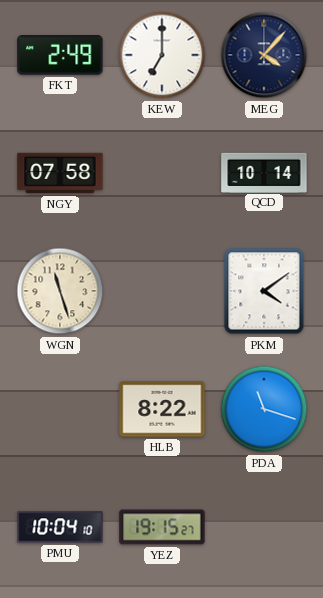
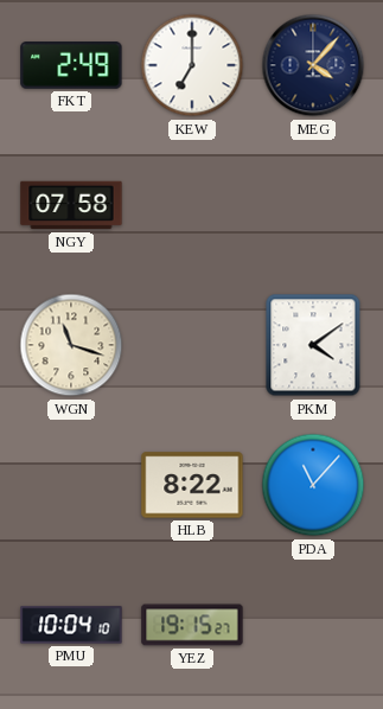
QCD: 10:14 -> none
WGN: 11:27 -> 11:18
PDA: 11:18 -> 11:07
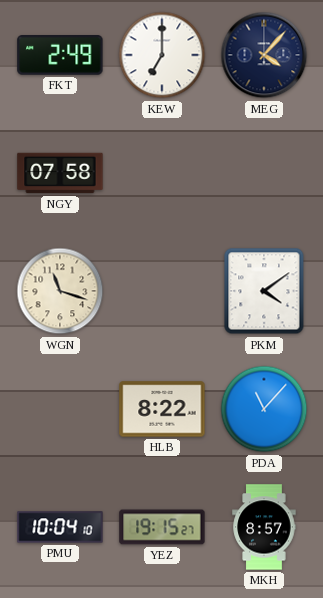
MKH: none -> 8:57
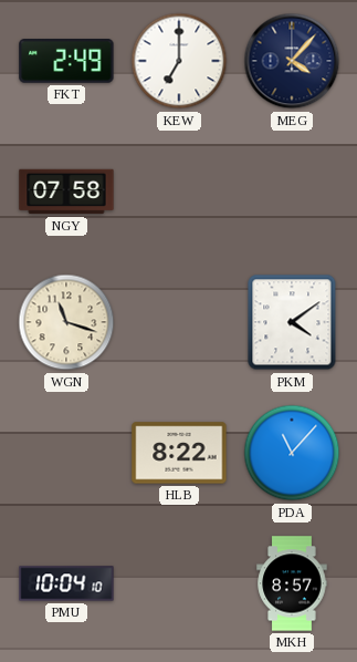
YEZ: 19:15 -> none
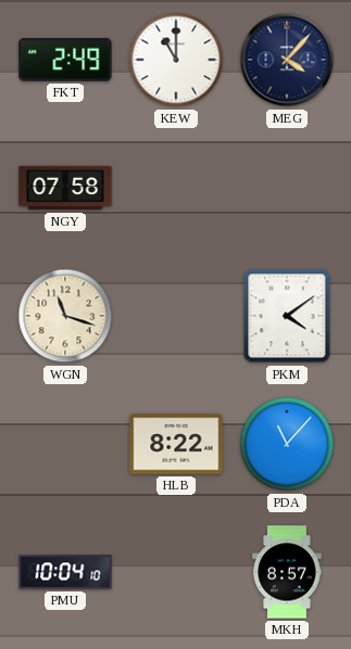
KEW: 7:00 -> 11:00
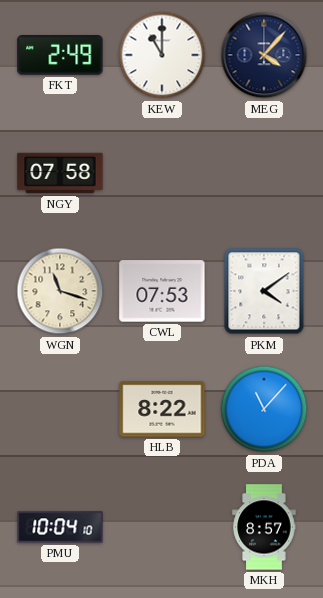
CWL: none -> 07:53
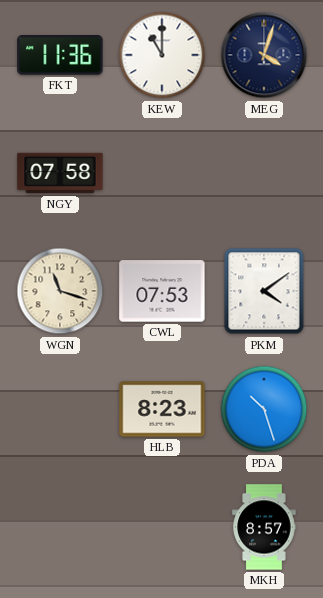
FKT: 2:49 -> 11:36
MEG: 4:07 -> 4:03
HLB: 8:22 -> 8:23
PDA: 11:07 -> 10:27
PMU: 10:04 -> none
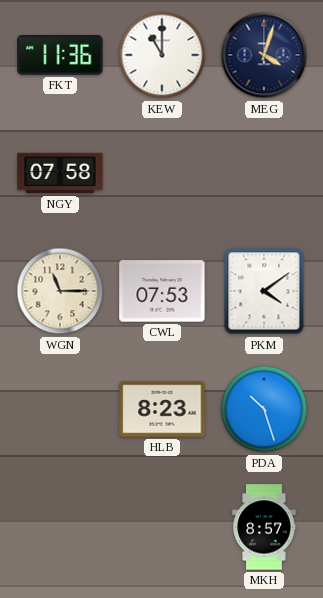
WGN: 11:18 -> 11:15
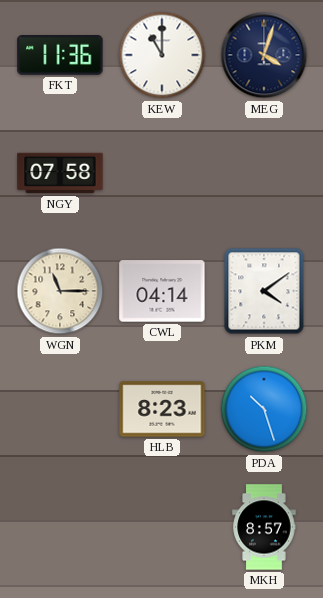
CWL: 07:53 -> 04:14
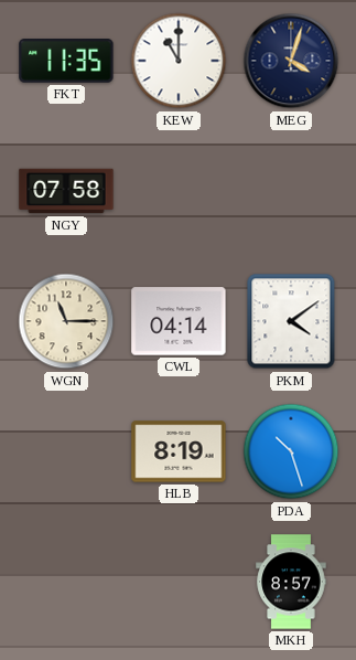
FKT: 11:36 -> 11:35
HLB: 8:23 -> 8:19
